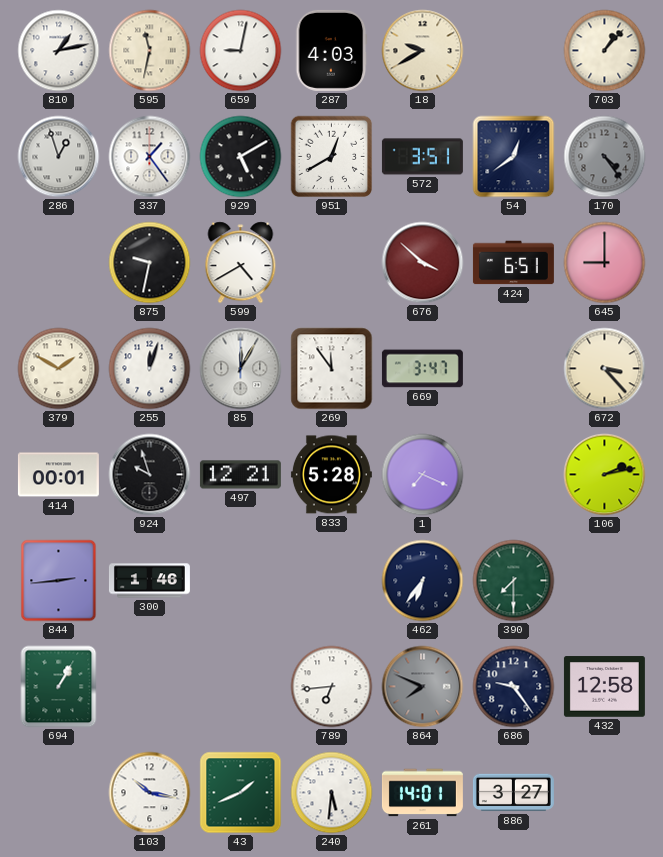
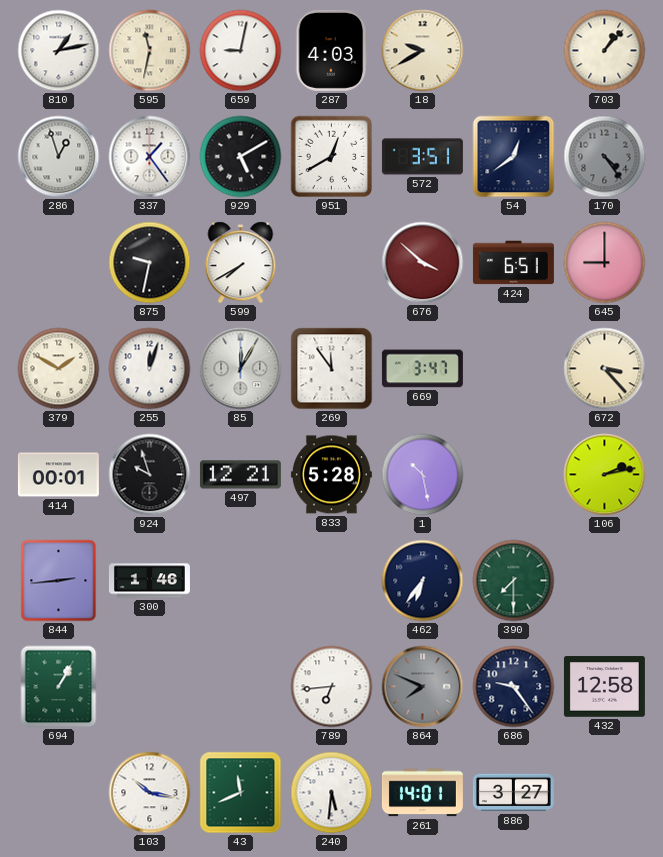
599: 4:40 -> 7:40
1: 7:19 -> 10:28
43: 1:41 -> 11:41
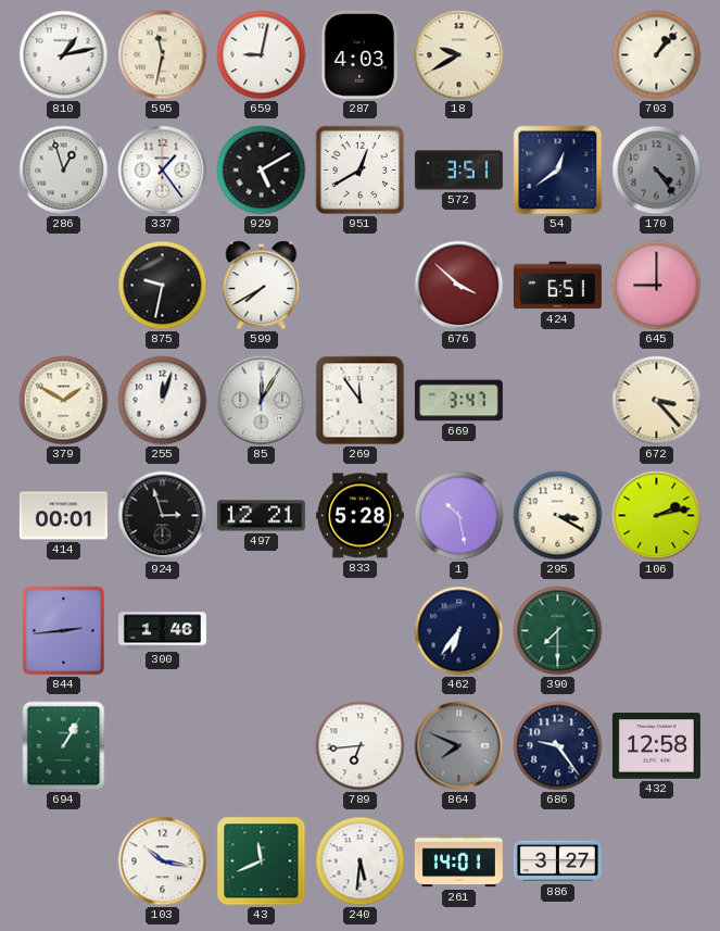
924: 9:57 -> 2:57
295: none -> 3:20
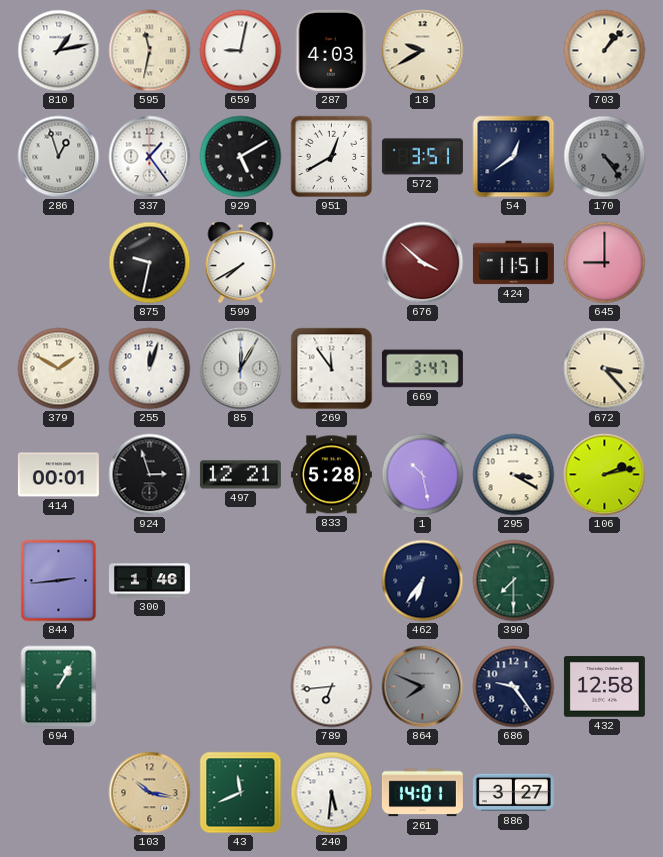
424: 6:51 -> 11:51
103 dial: white -> champagne
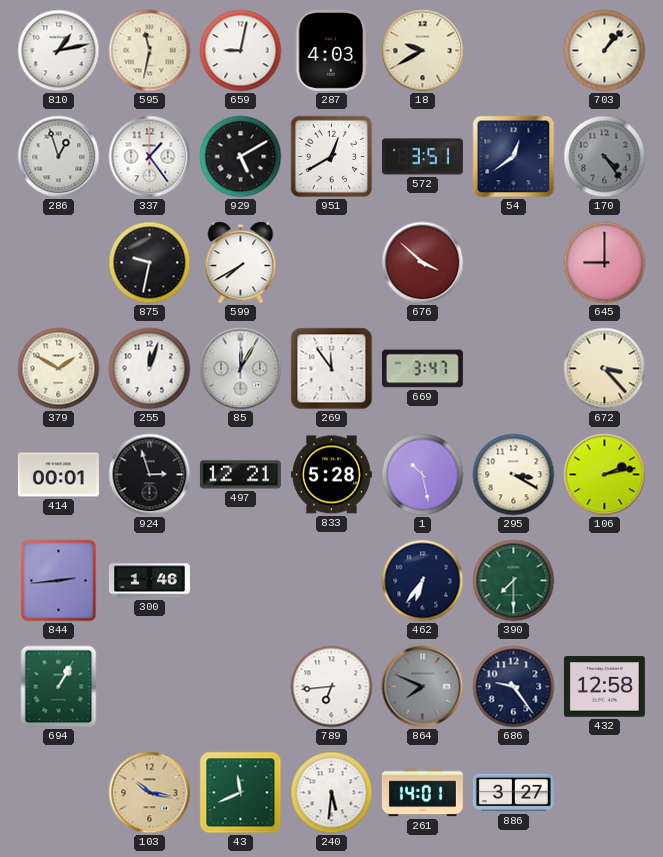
424: 11:51 -> none
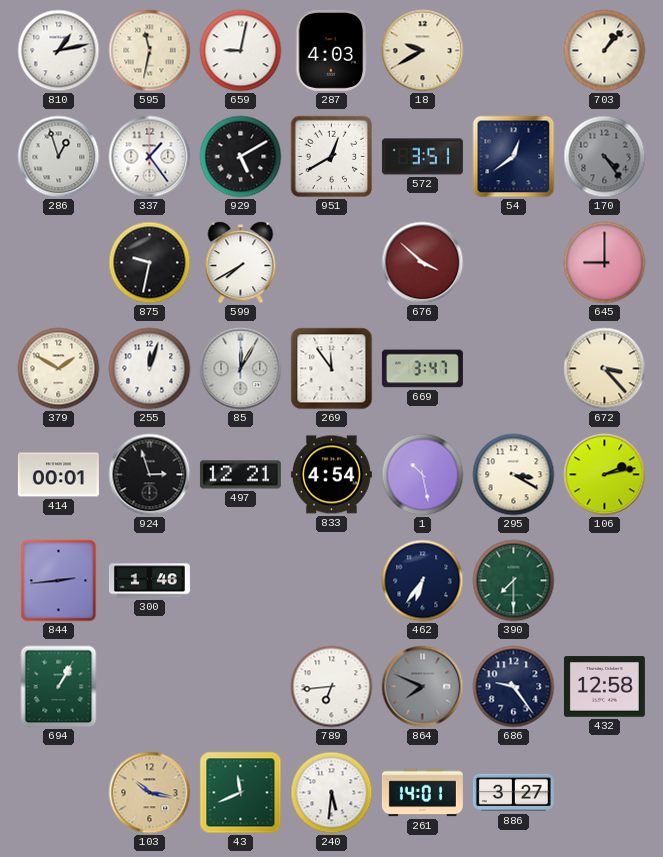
833: 5:28 -> 4:54
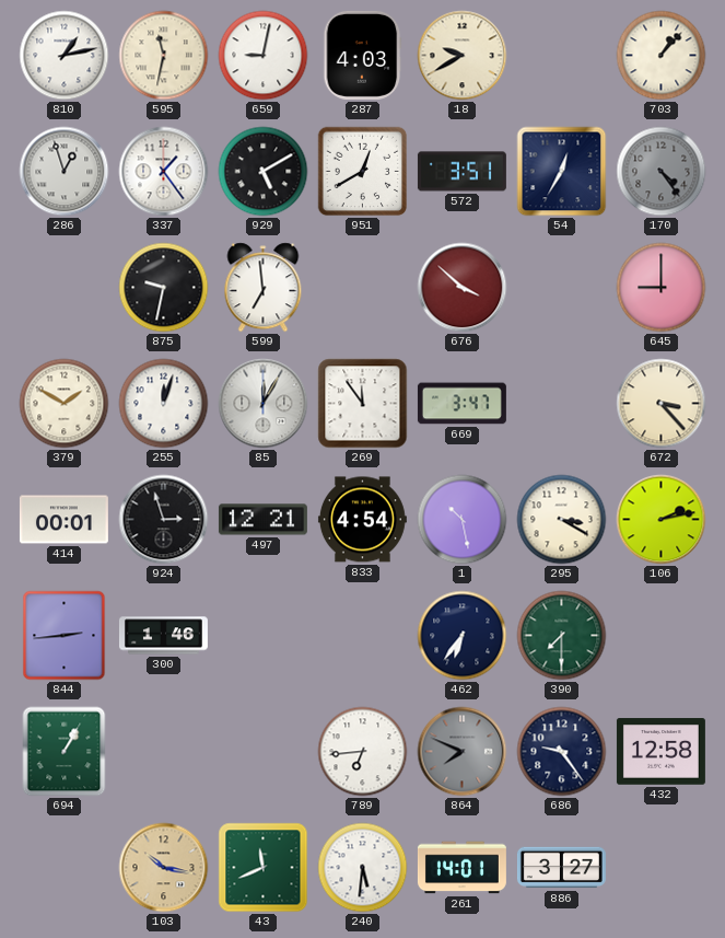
54: 12:39 -> 12:35
599: 7:40 -> 6:59
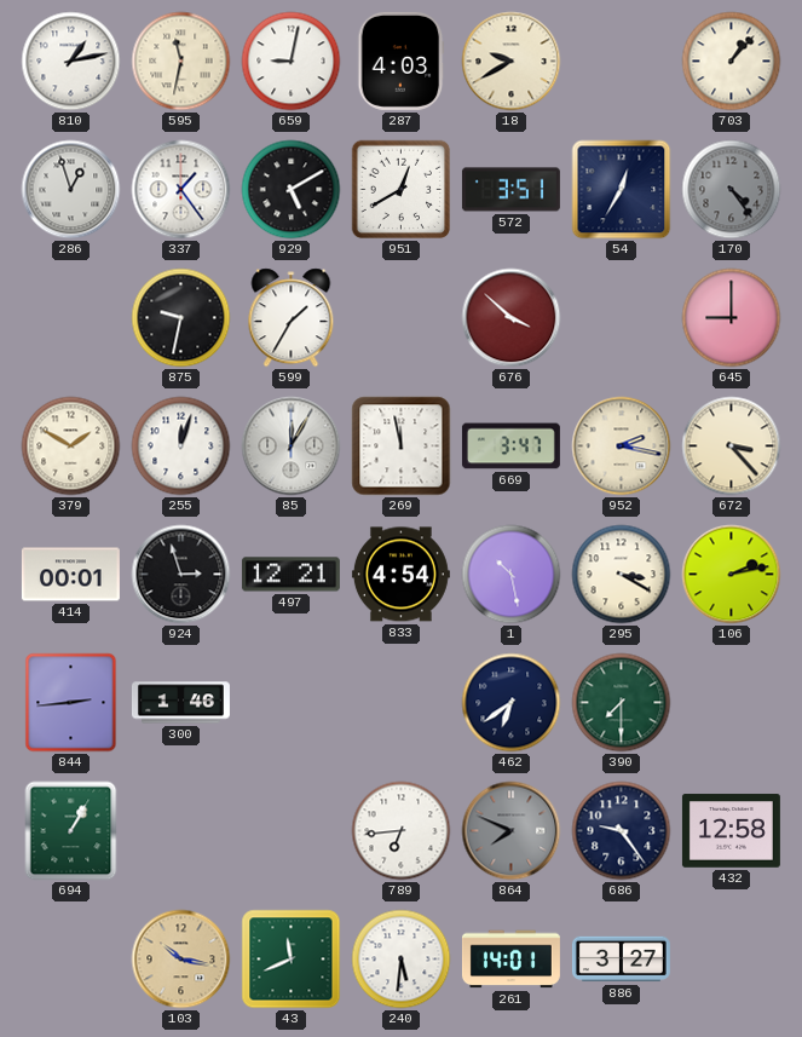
599: 6:59 -> 1:35
269: 11:54 -> 11:58
952: none -> 2:17
462: 6:36 -> 6:39
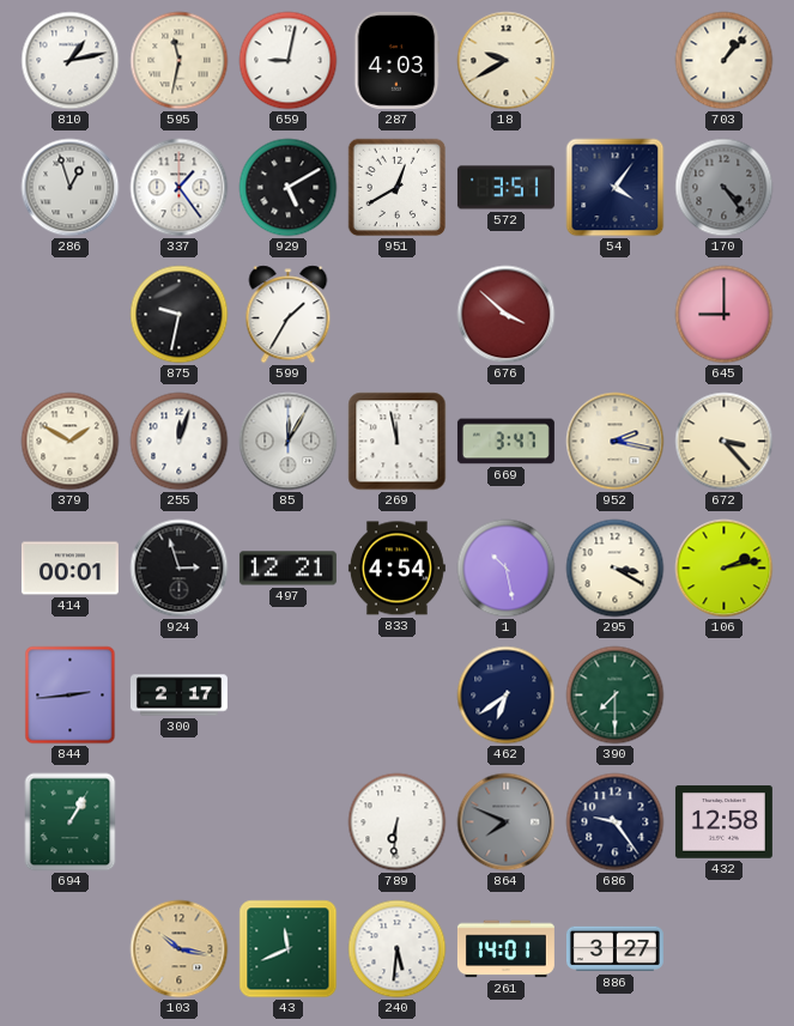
54: 12:35 -> 4:06
300: 1:46 -> 2:17
789: 6:44 -> 6:31
